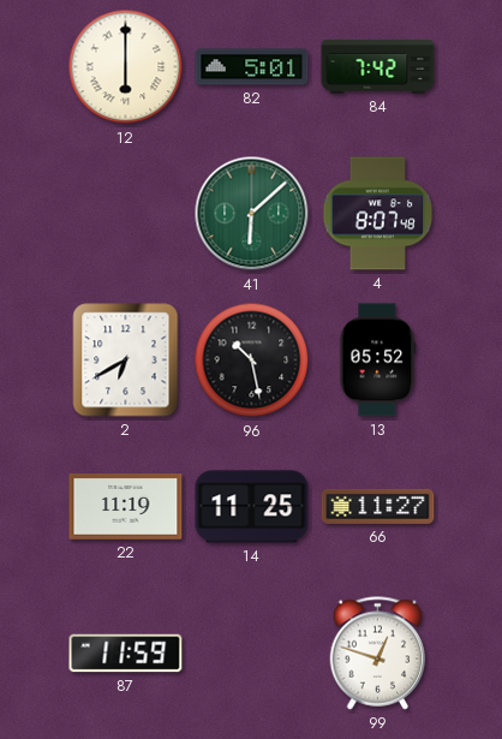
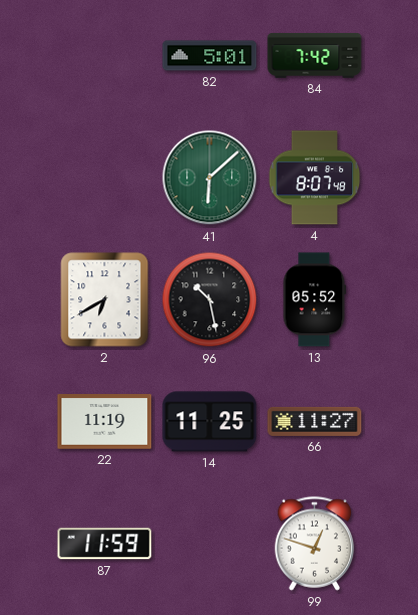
12: 6:00 -> none
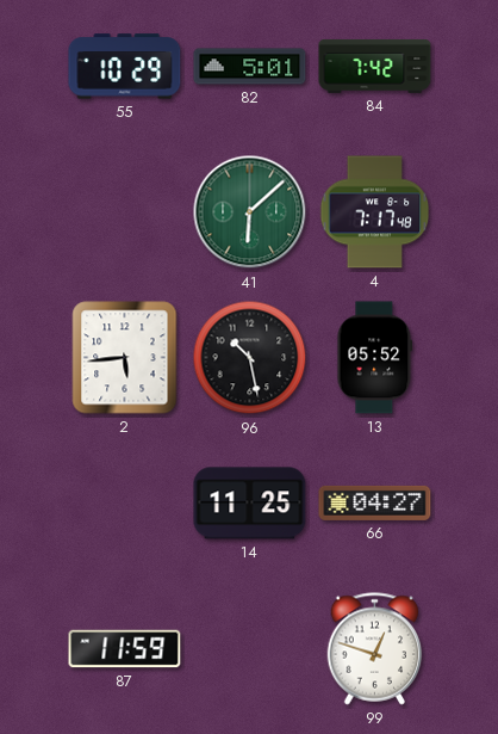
55: none -> 10:29
4: 8:07 -> 7:17
2: 6:40 -> 5:44
22: 11:19 -> none
66: 11:27 -> 04:27
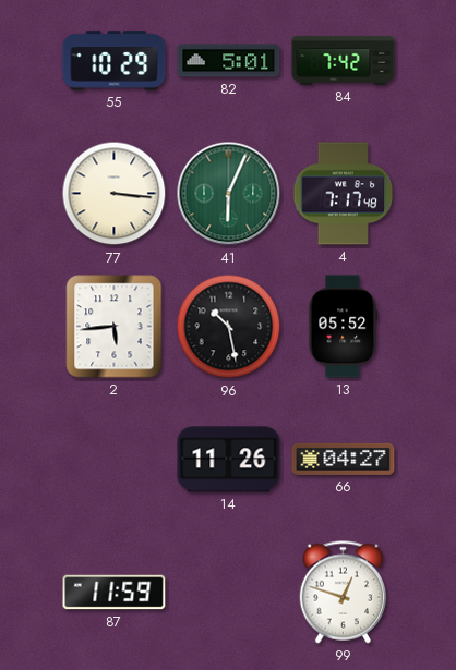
77: none -> 3:16
41: 6:08 -> 6:04
14: 11:25 -> 11:26
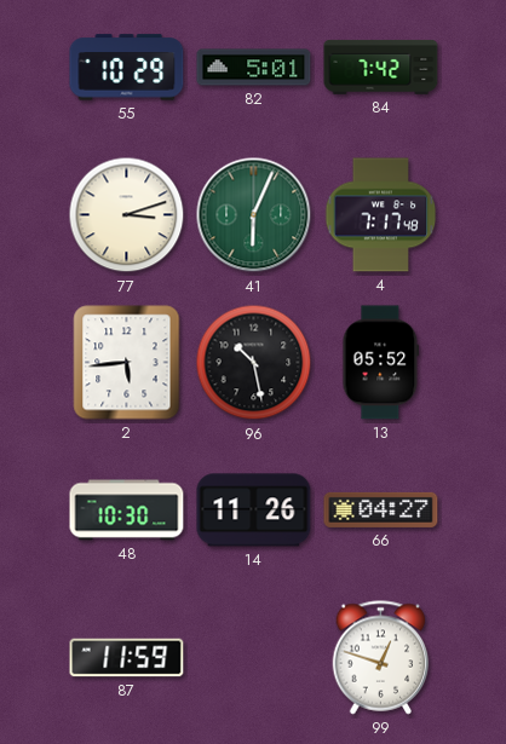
77: 3:16 -> 3:12
48: none -> 10:30
